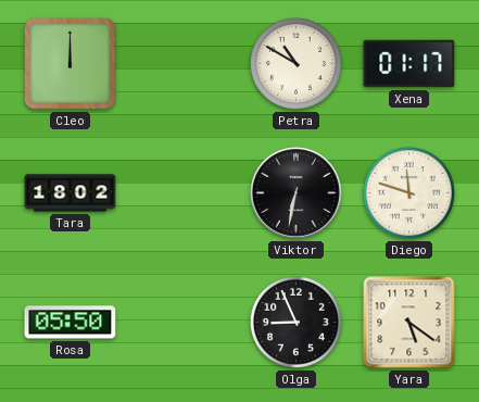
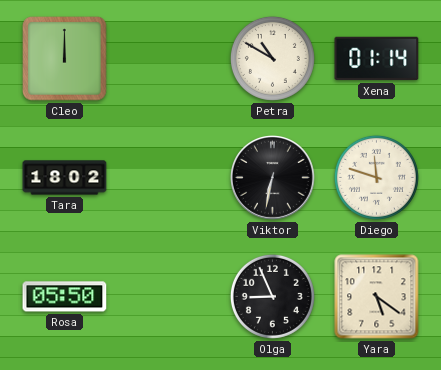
Xena: 01:17 -> 01:14
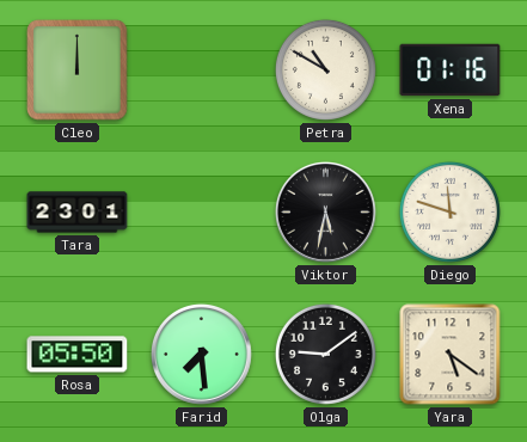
Xena: 01:14 -> 01:16
Tara: 18:02 -> 23:01
Viktor: 6:32 -> 5:32
Farid: none -> 7:29
Olga: 8:56 -> 9:09
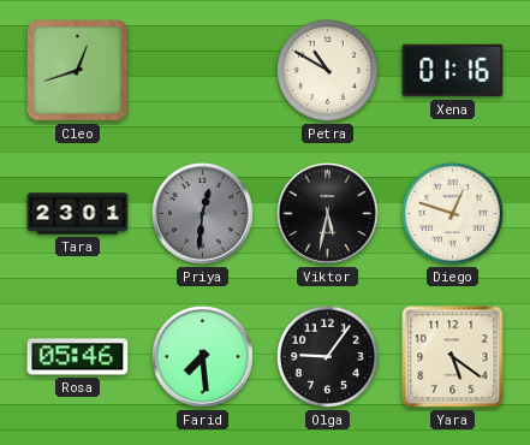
Cleo: 12:00 -> 12:42
Priya: none -> 12:31
Diego: 11:48 -> 12:48
Rosa: 05:50 -> 05:46
Olga: 9:09 -> 9:06
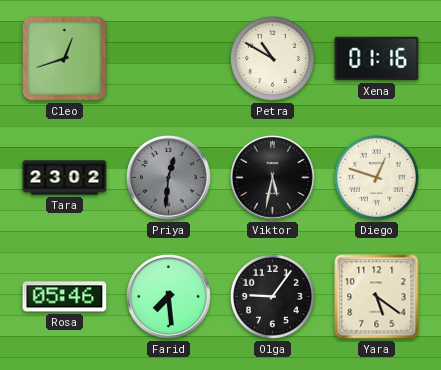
Tara: 23:01 -> 23:02
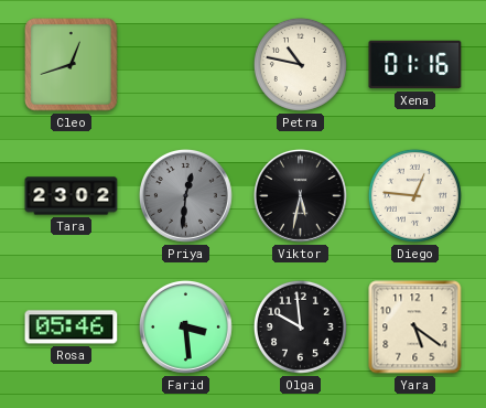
Petra: 10:50 -> 10:47
Diego: 12:48 -> 12:46
Farid: 7:29 -> 3:29
Olga: 9:06 -> 9:59
